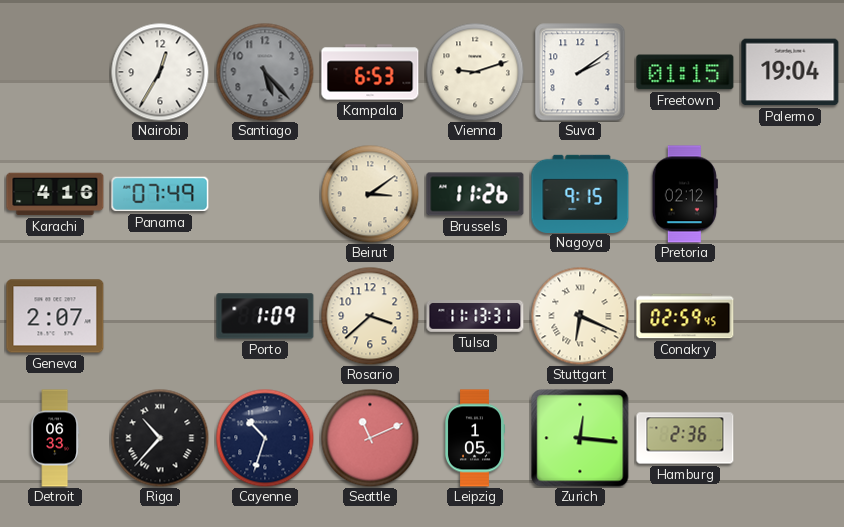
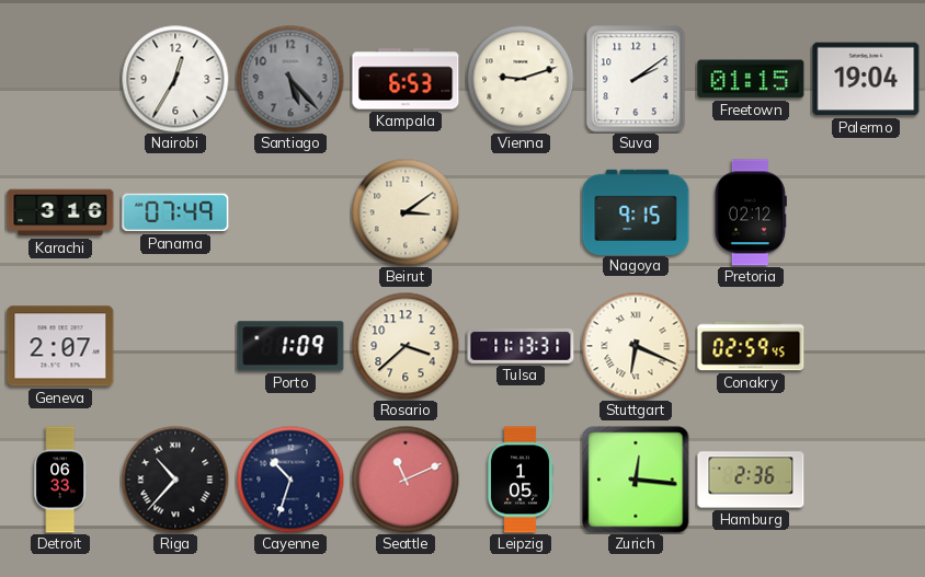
Karachi: 4:16 -> 3:16
Brussels: 11:26 -> none
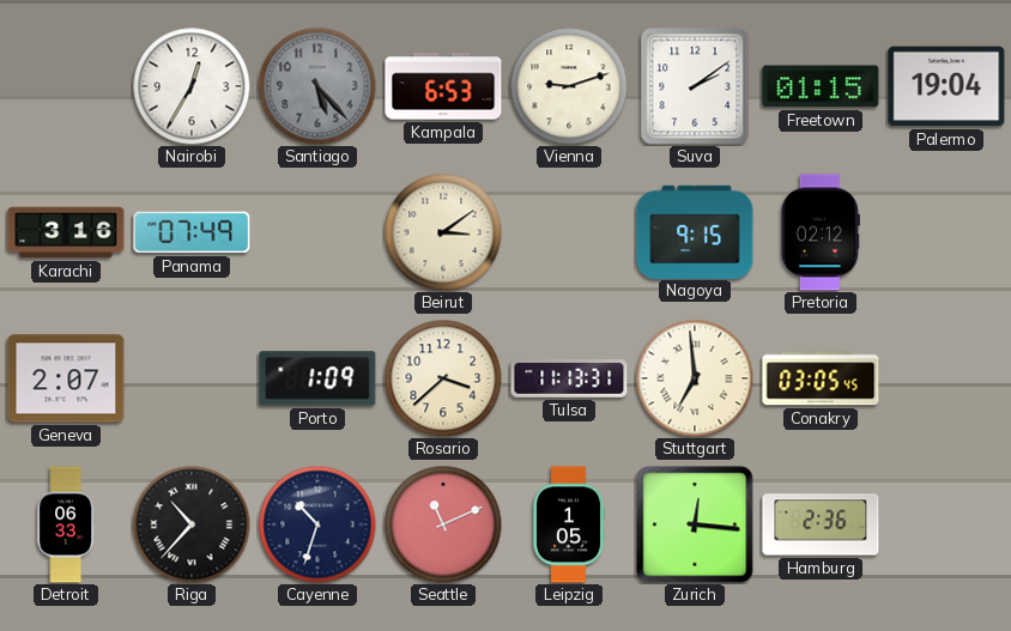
Stuttgart: 6:19 -> 6:59
Conakry: 02:59 -> 03:05
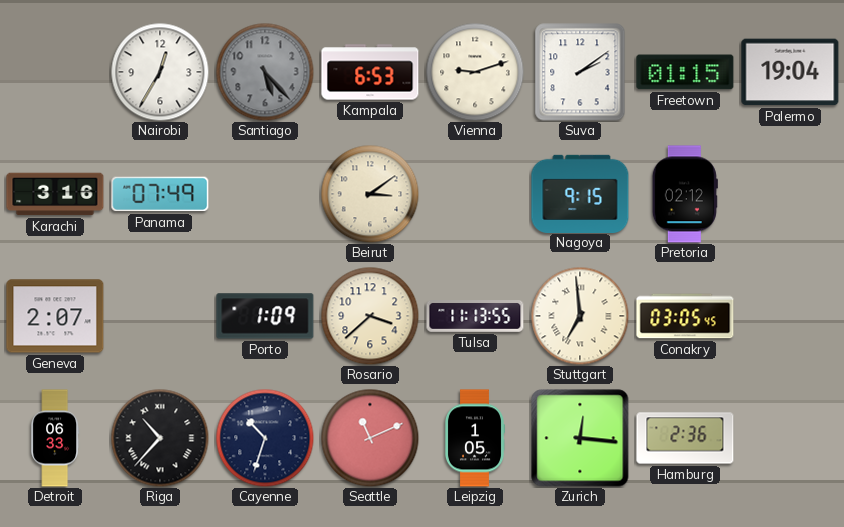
Tulsa: 11:13:31 -> 11:13:55
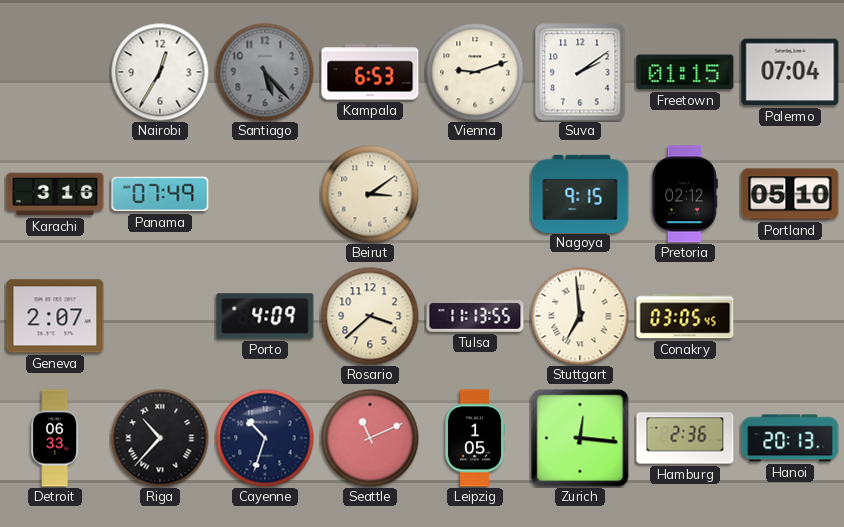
Palermo: 19:04 -> 07:04
Portland: none -> 05:10
Porto: 1:09 -> 4:09
Hanoi: none -> 20:13
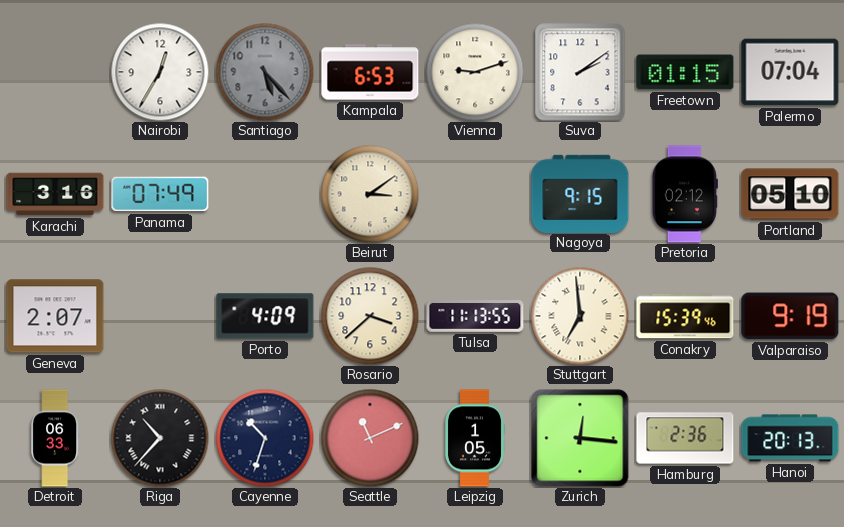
Conakry: 03:05 -> 15:39
Valparaiso: none -> 9:19
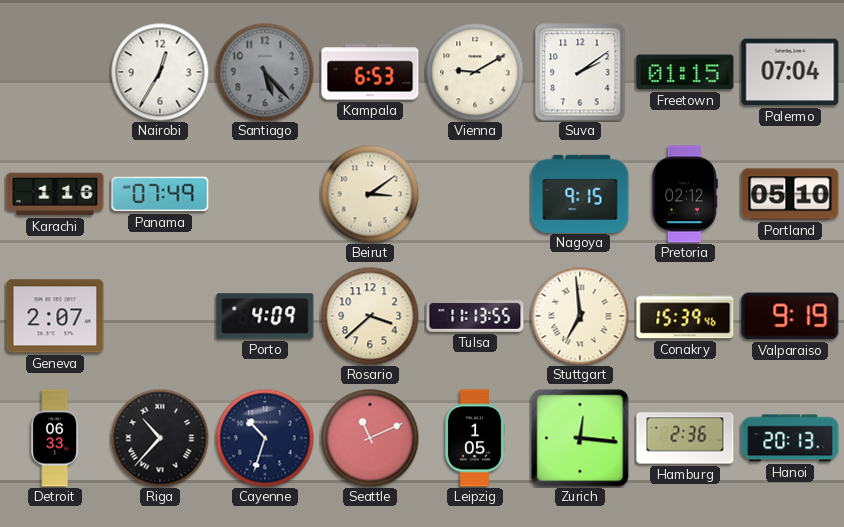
Vienna: 9:12 -> 9:10
Karachi: 3:16 -> 1:16
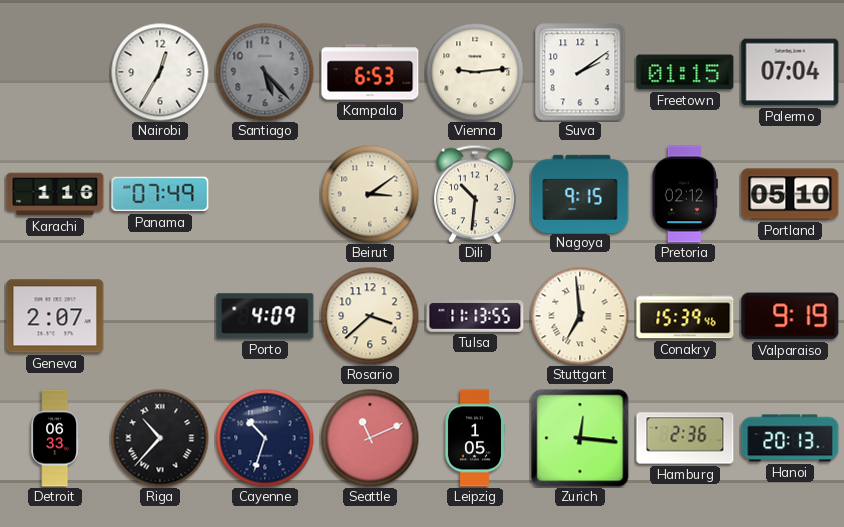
Vienna: 9:10 -> 9:14
Dili: none -> 10:31
